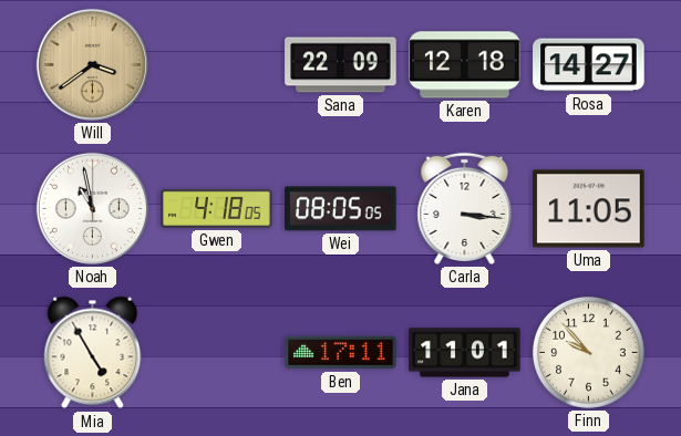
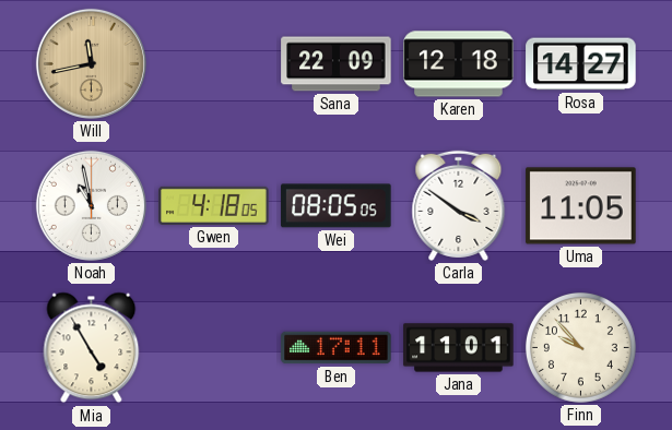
Will: 3:39 -> 11:43
Carla: 3:16 -> 3:51
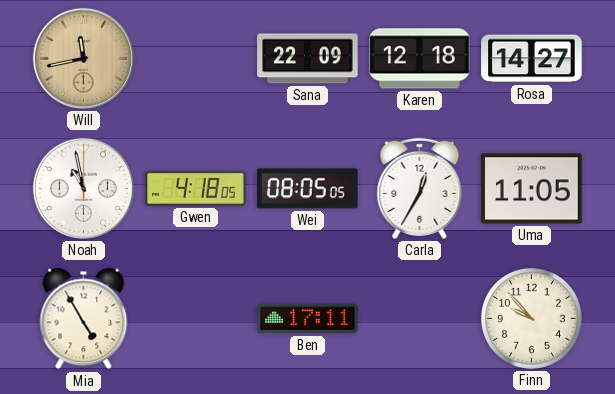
Carla: 3:51 -> 12:35
Jana: 11:01 -> none
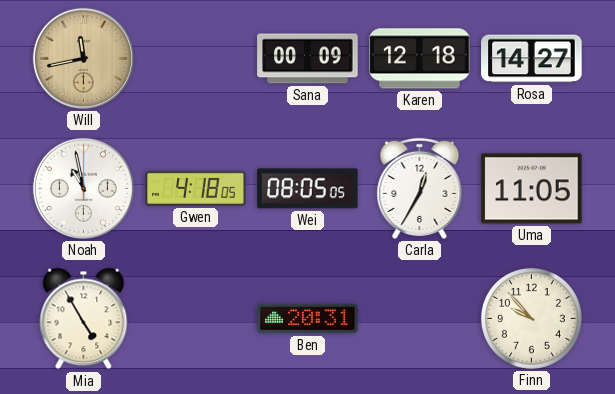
Sana: 22:09 -> 00:09
Ben: 17:11 -> 20:31
